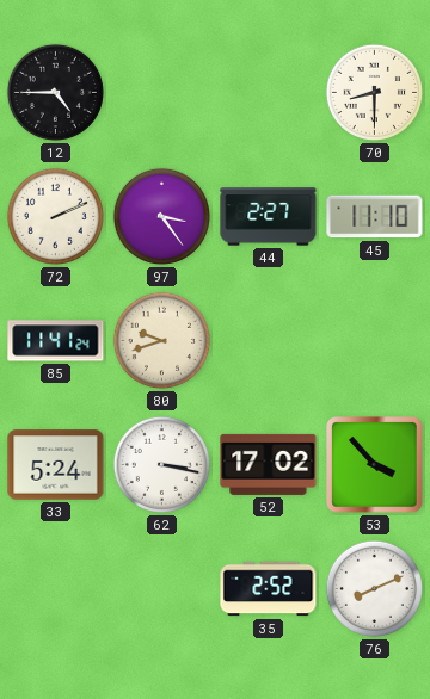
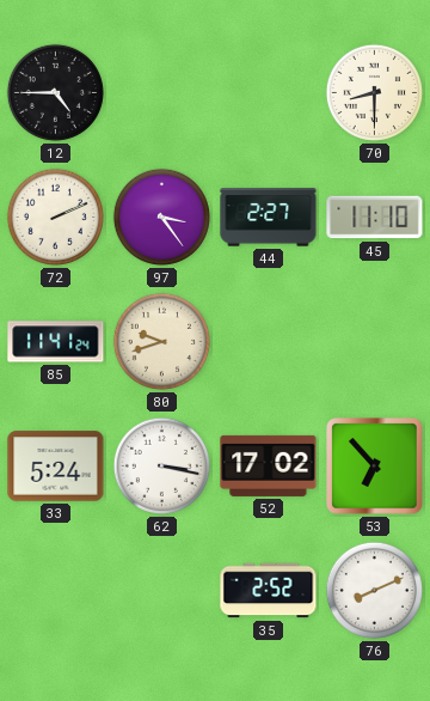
53: 3:53 -> 6:53
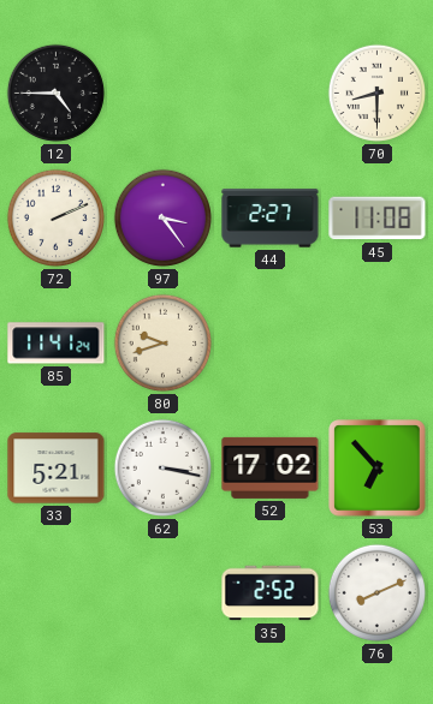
45: 11:10 -> 11:08
33: 5:24 -> 5:21
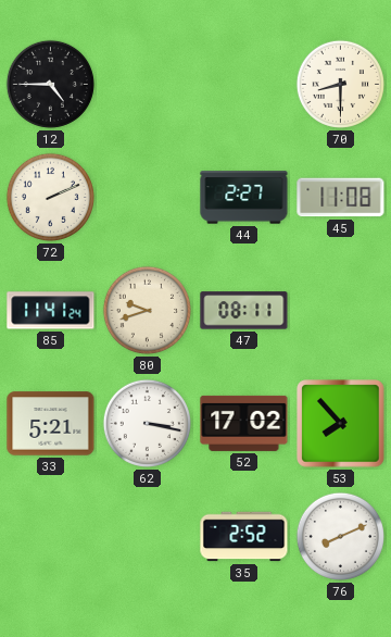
97: 3:24 -> none
47: none -> 08:11
53: 6:53 -> 7:53
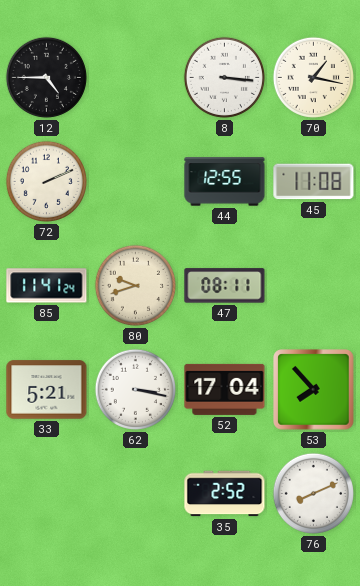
8: none -> 3:16
70: 8:30 -> 1:17
44: 2:27 -> 12:55
52: 17:02 -> 17:04
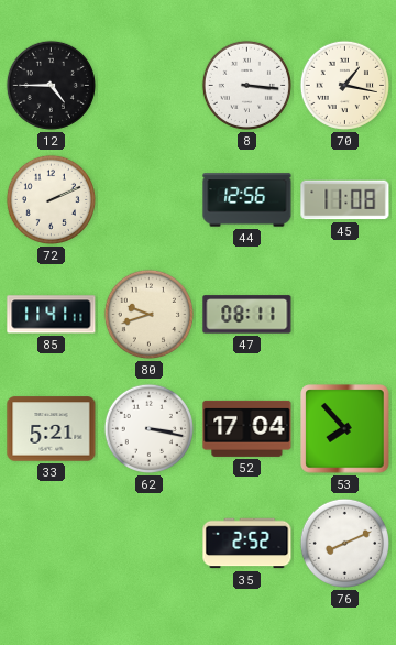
44: 12:55 -> 12:56
85: 11:41:24 -> 11:41:11
